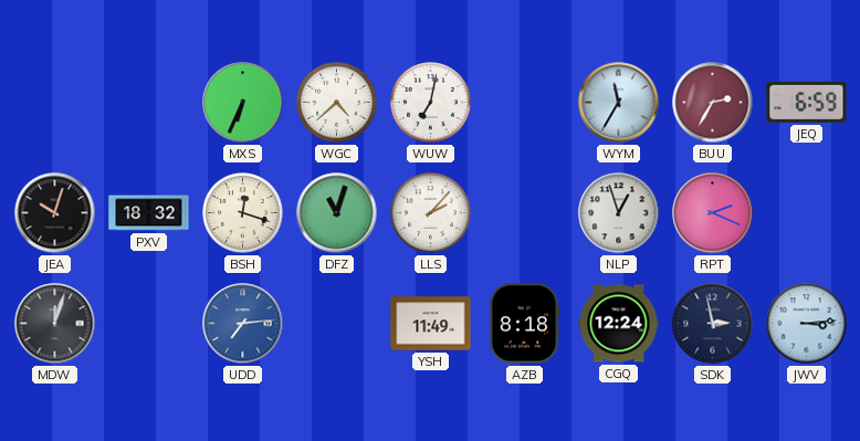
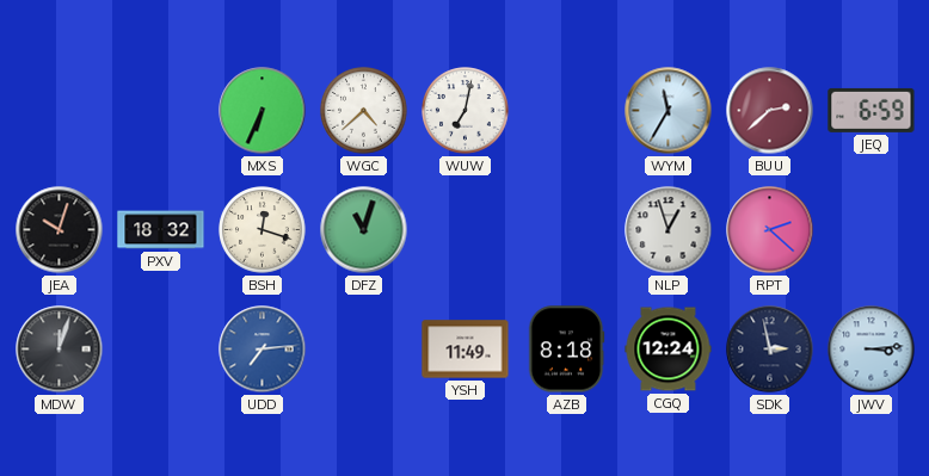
BUU: 2:35 -> 2:38
LLS: 2:07 -> none
RPT: 2:19 -> 2:22
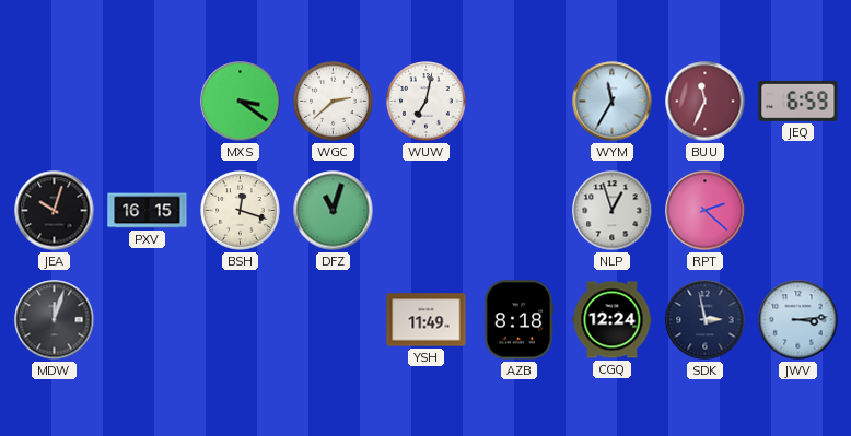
MXS: 6:34 -> 3:21
WGC: 4:38 -> 2:38
BUU: 2:38 -> 11:34
PXV: 18:32 -> 16:15
UDD: 7:14 -> none
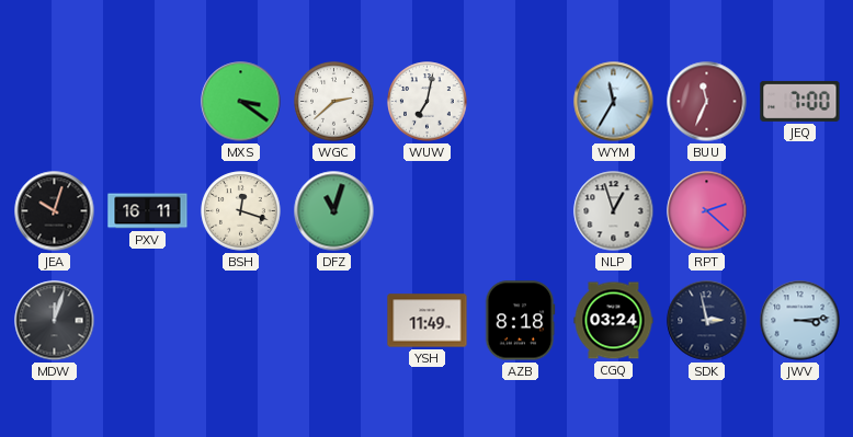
JEQ: 6:59 -> 7:00
PXV: 16:15 -> 16:11
CGQ: 12:24 -> 03:24
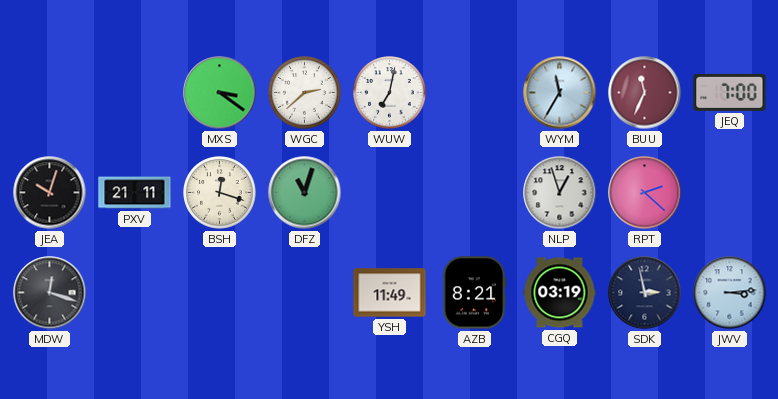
PXV: 16:11 -> 21:11
MDW: 12:03 -> 12:18
AZB: 8:18 -> 8:21
CGQ: 03:24 -> 03:19
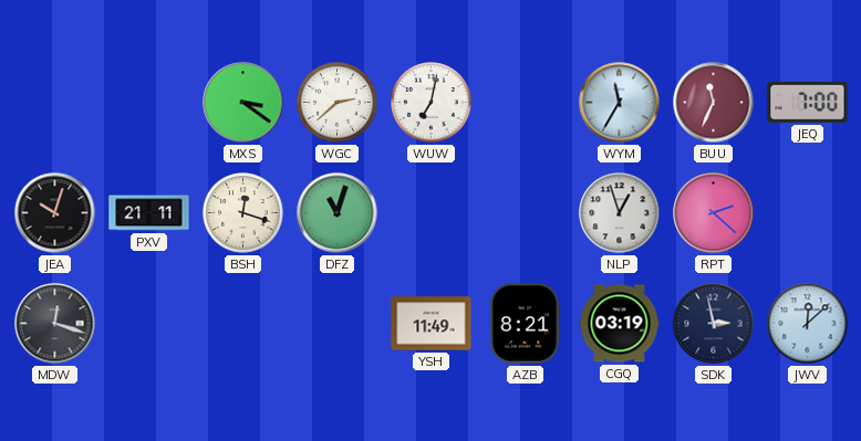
JWV: 3:14 -> 12:08
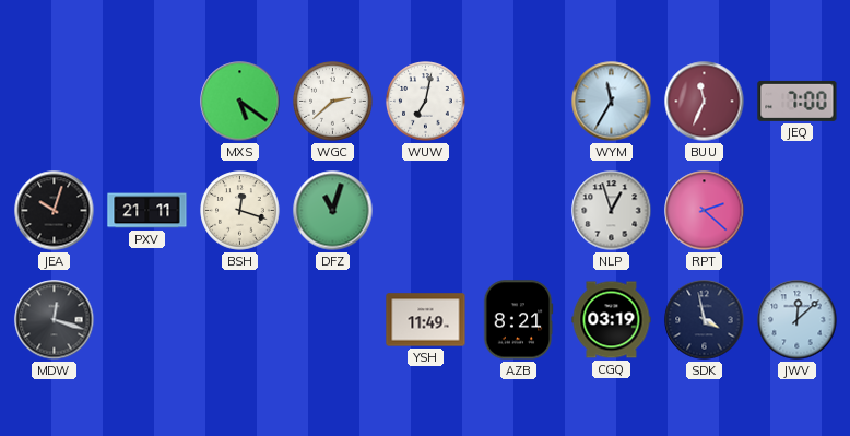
MXS: 3:21 -> 5:21
SDK: 2:58 -> 3:58
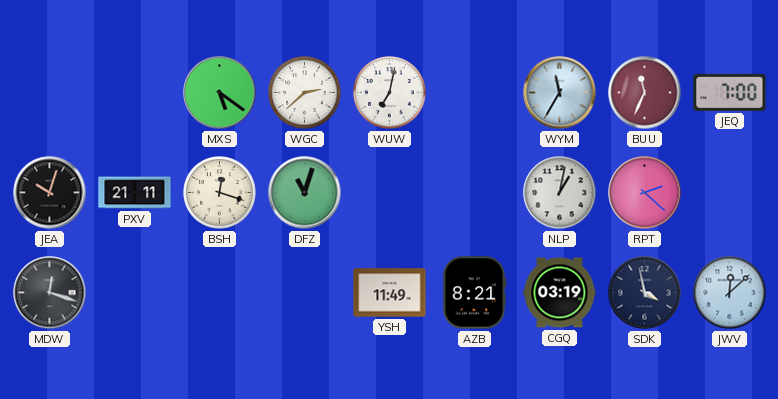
NLP: 12:57 -> 1:02
